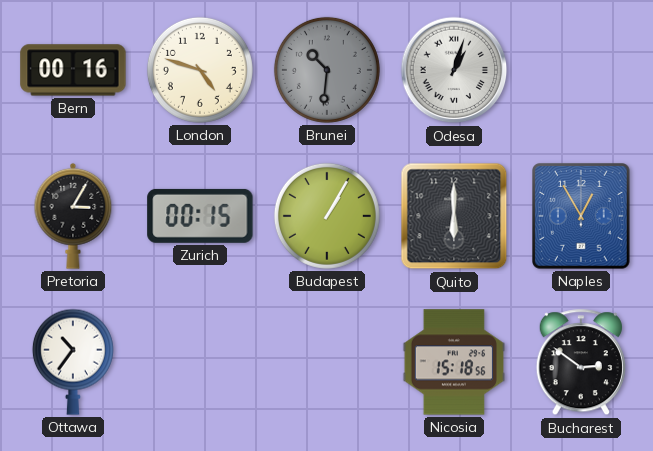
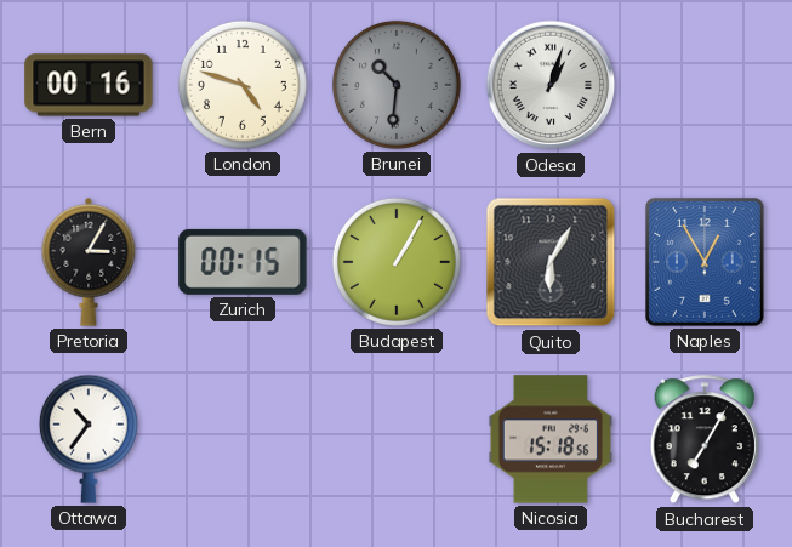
Quito: 6:00 -> 6:05
Bucharest: 2:51 -> 7:05
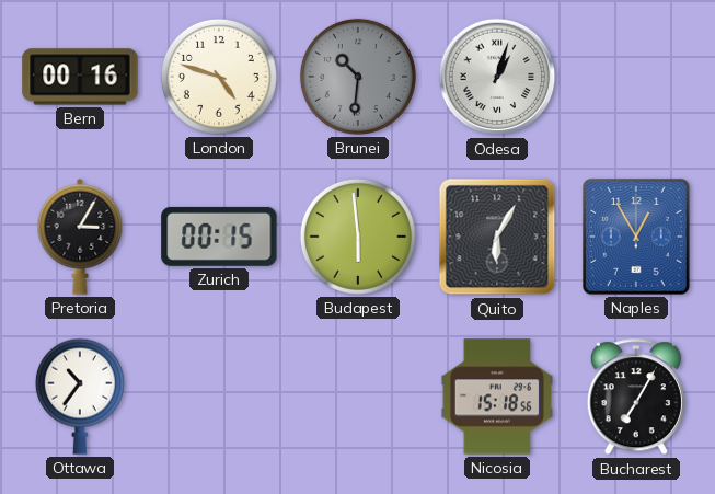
Budapest: 1:05 -> 5:59
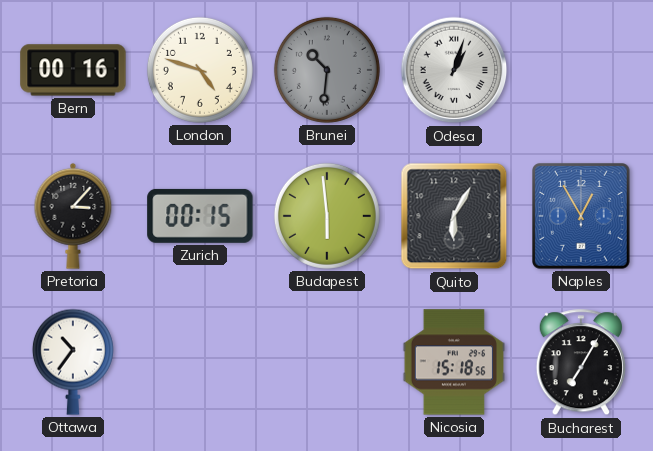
Pretoria: 3:05 -> 3:07
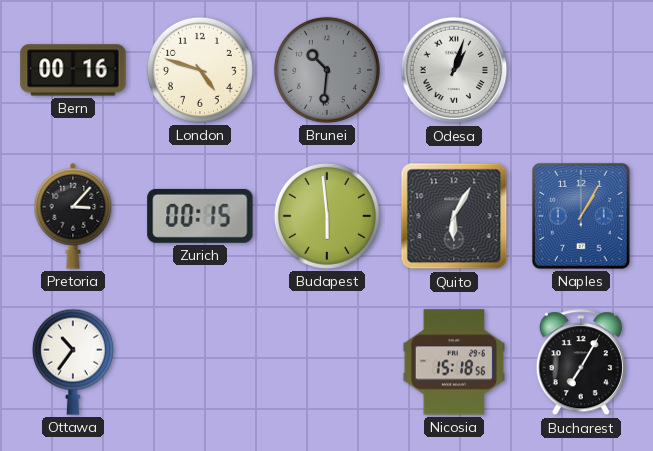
Naples: 12:55 -> 1:05
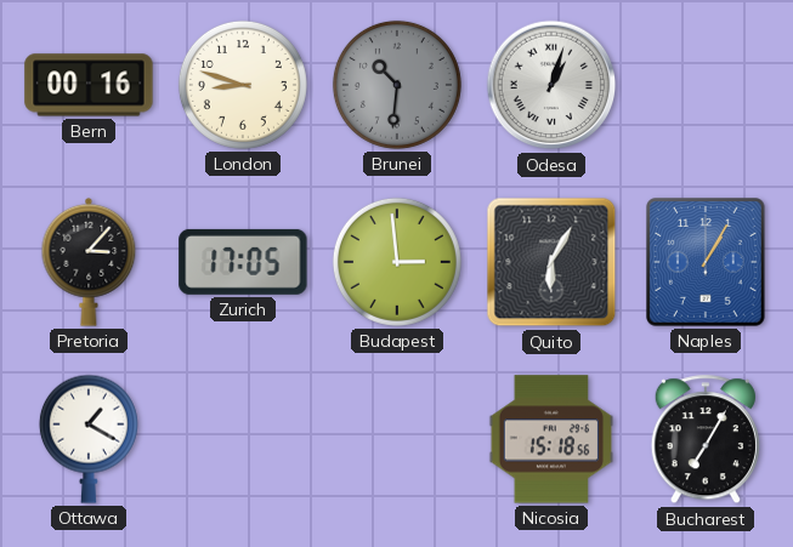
London: 4:48 -> 8:48
Zurich: 00:15 -> 17:05
Budapest: 5:59 -> 2:59
Ottawa: 10:36 -> 1:20
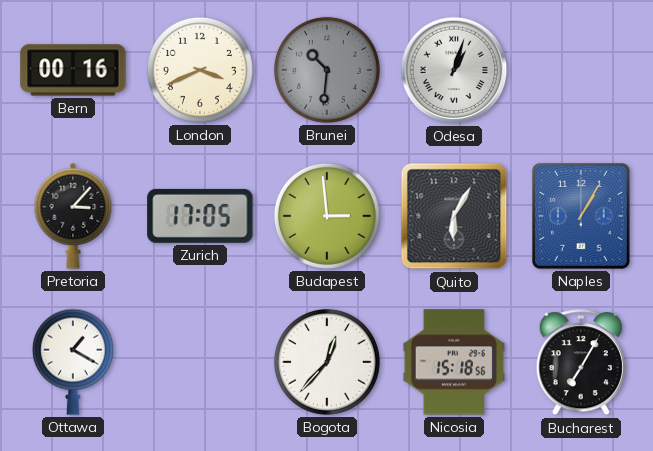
London: 8:48 -> 3:41
Bogota: none -> 12:37
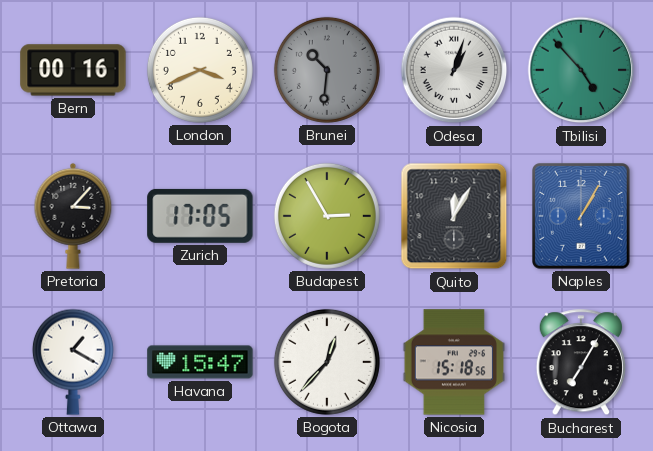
Tbilisi: none -> 4:53
Budapest: 2:59 -> 2:55
Quito: 6:05 -> 12:05
Havana: none -> 15:47
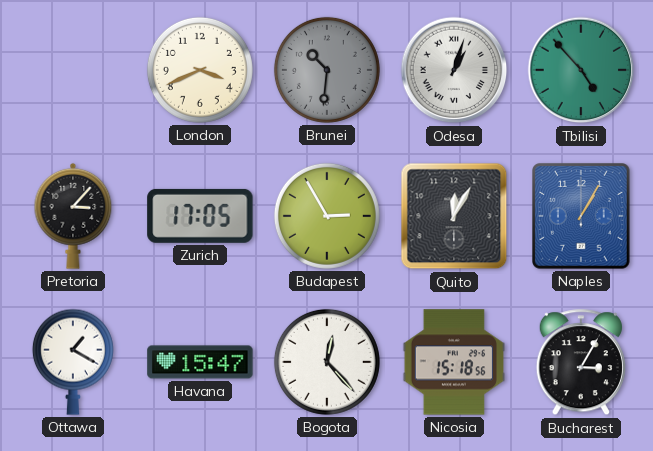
Bern: 00:16 -> none
Bogota: 12:37 -> 12:23
Bucharest: 7:05 -> 3:05
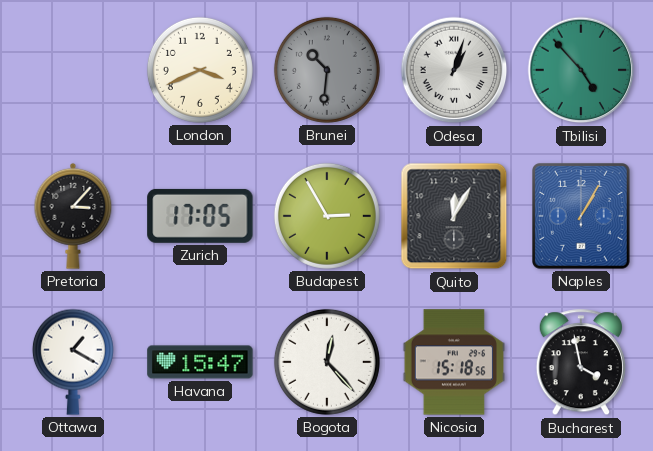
Bucharest: 3:05 -> 3:58
